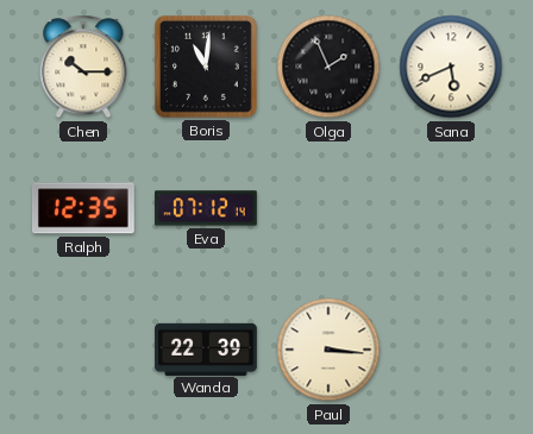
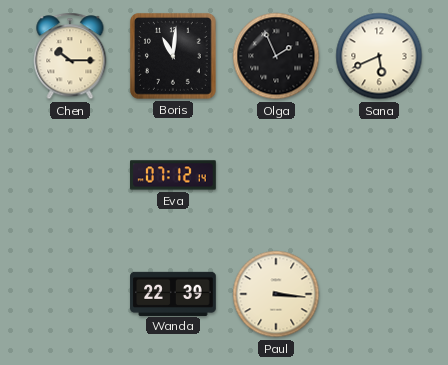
Ralph: 12:35 -> none
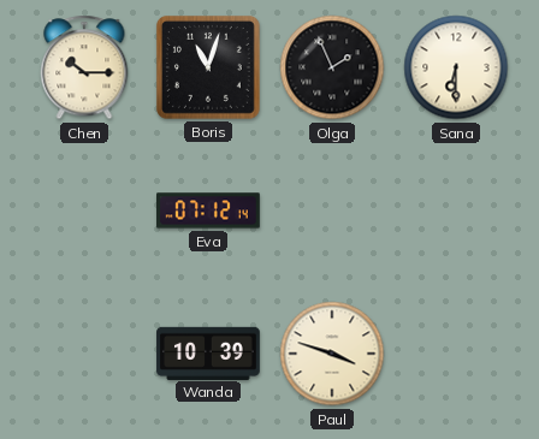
Boris: 11:01 -> 11:03
Sana: 5:41 -> 6:30
Wanda: 22:39 -> 10:39
Paul: 3:16 -> 3:48
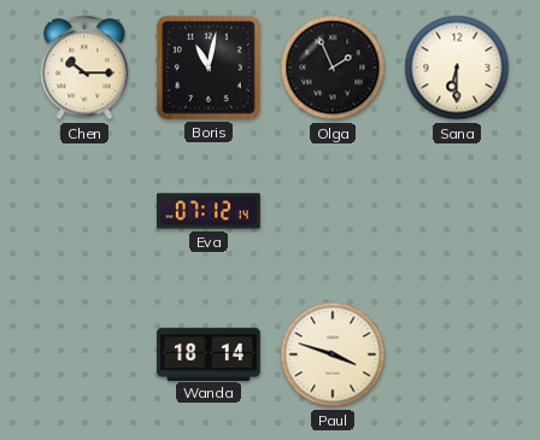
Boris: 11:03 -> 11:02
Wanda: 10:39 -> 18:14
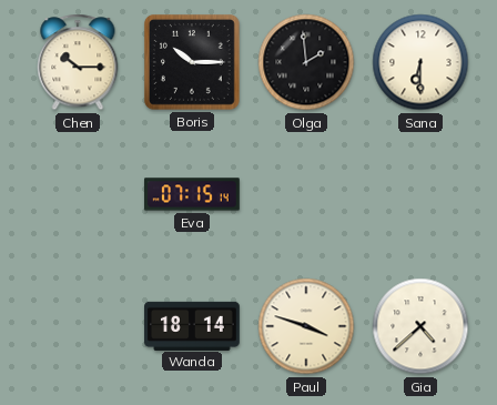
Boris: 11:02 -> 10:15
Olga: 1:56 -> 1:59
Eva: 07:12 -> 07:15
Gia: none -> 4:38
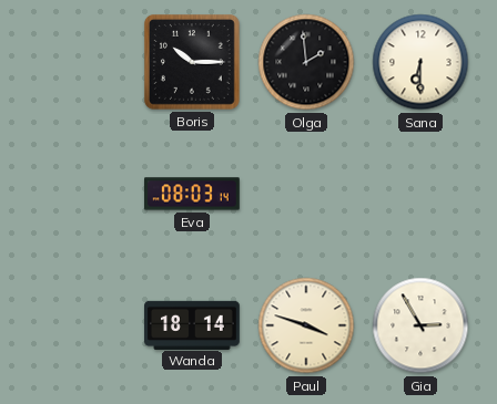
Chen: 10:15 -> none
Eva: 07:15 -> 08:03
Gia: 4:38 -> 2:55
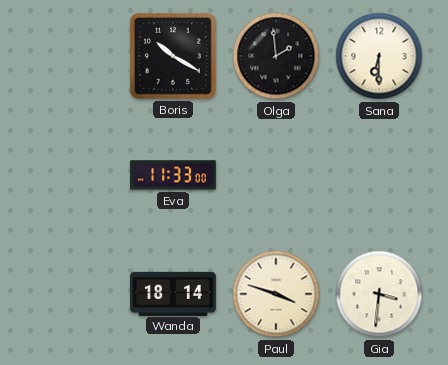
Boris: 10:15 -> 10:20
Eva: 08:03 -> 11:33
Gia: 2:55 -> 3:31
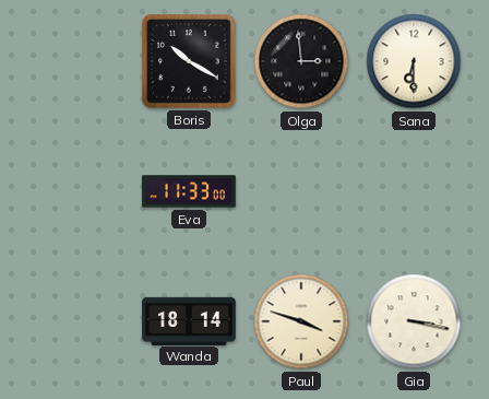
Olga: 1:59 -> 2:59
Gia: 3:31 -> 3:17
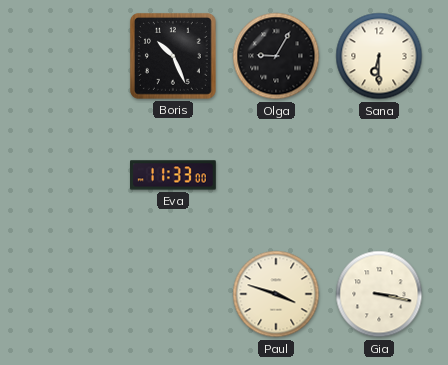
Boris: 10:20 -> 10:26
Olga: 2:59 -> 9:05
Wanda: 18:14 -> none
